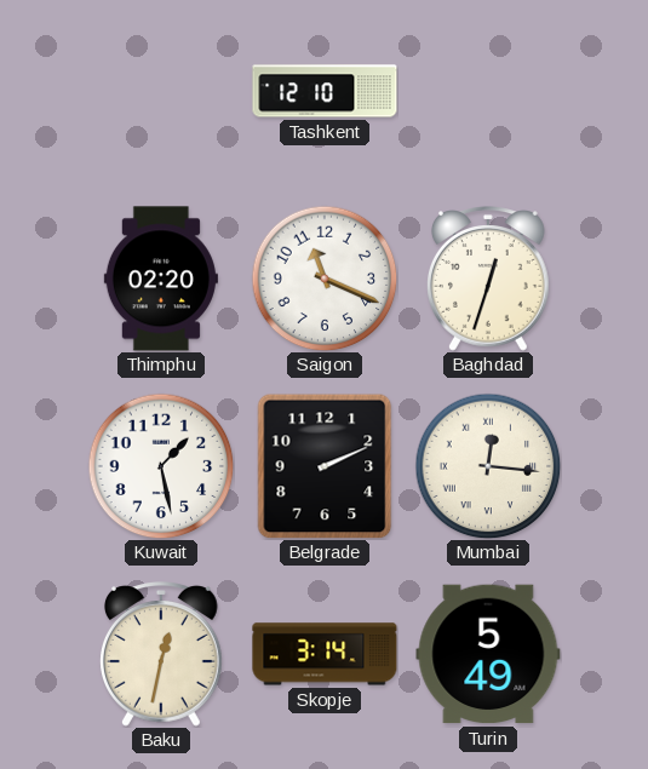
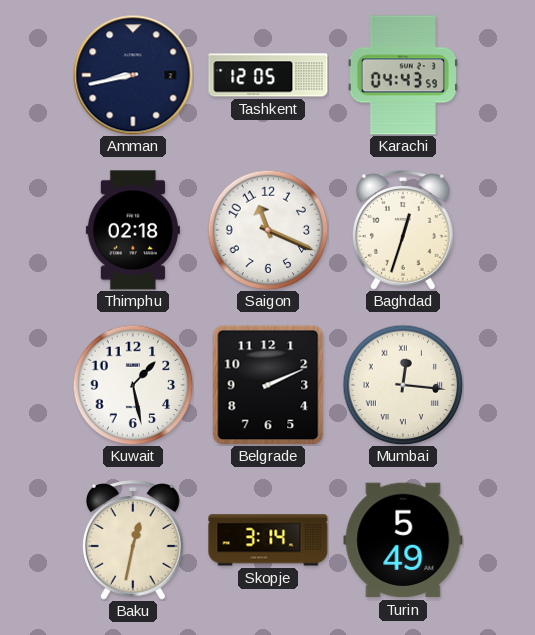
Amman: none -> 8:43
Tashkent: 12:10 -> 12:05
Karachi: none -> 04:43
Thimphu: 02:20 -> 02:18
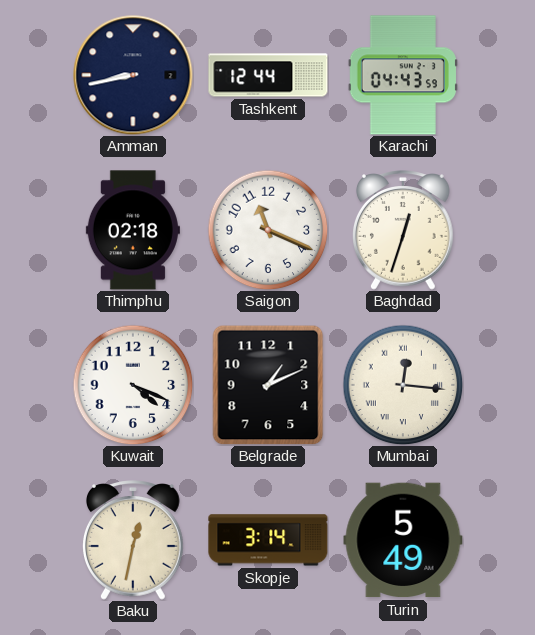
Tashkent: 12:05 -> 12:44
Kuwait: 1:28 -> 4:19
Belgrade: 2:11 -> 1:11
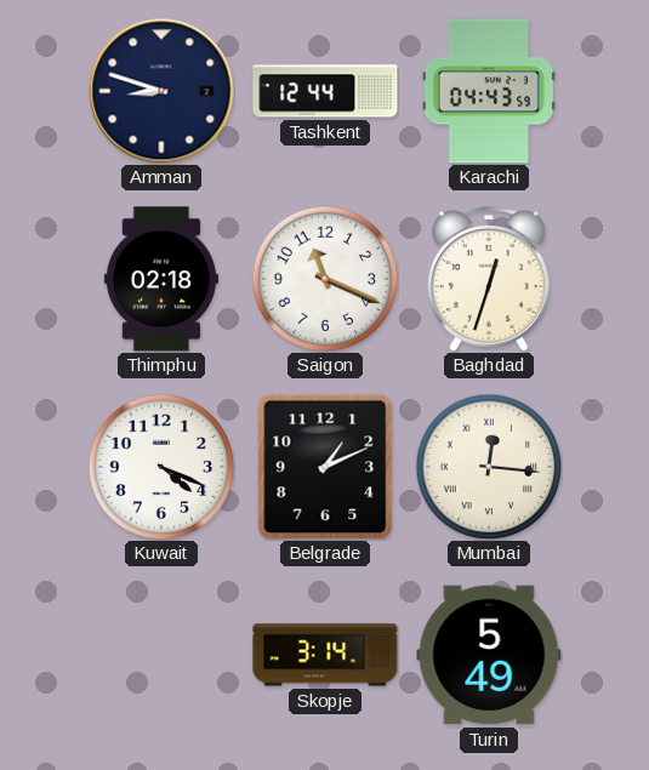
Amman: 8:43 -> 8:48
Baku: 12:32 -> none
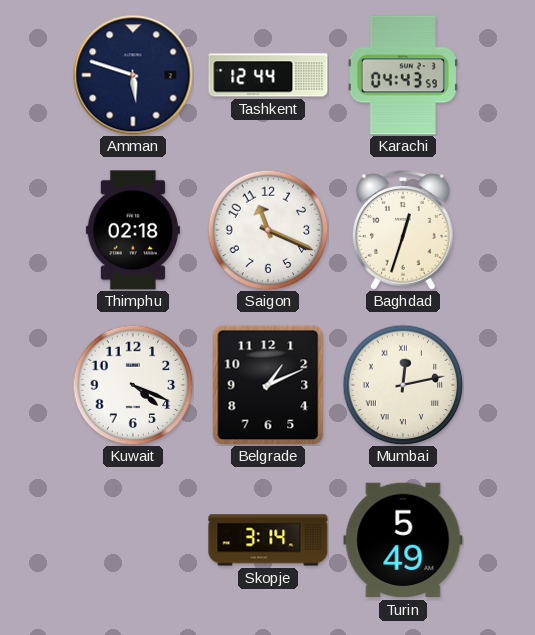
Amman: 8:48 -> 5:48
Mumbai: 12:16 -> 12:13
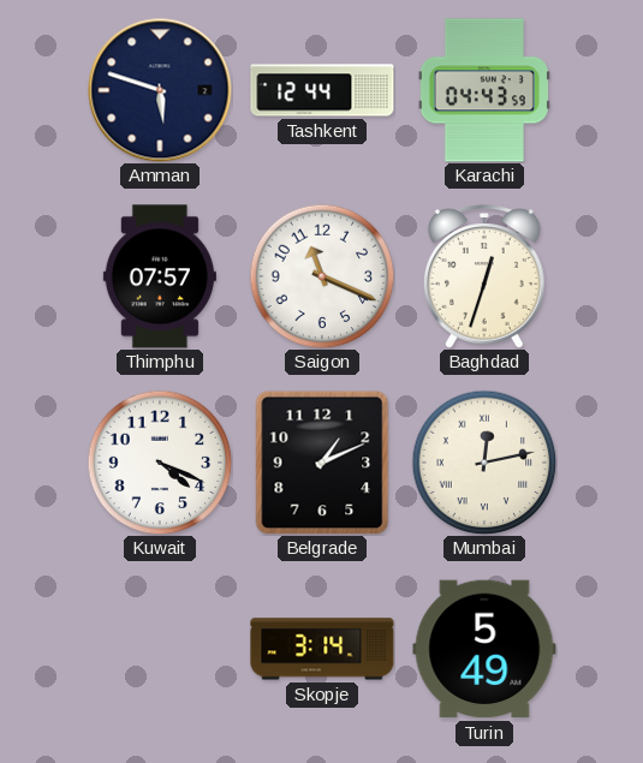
Thimphu: 02:18 -> 07:57
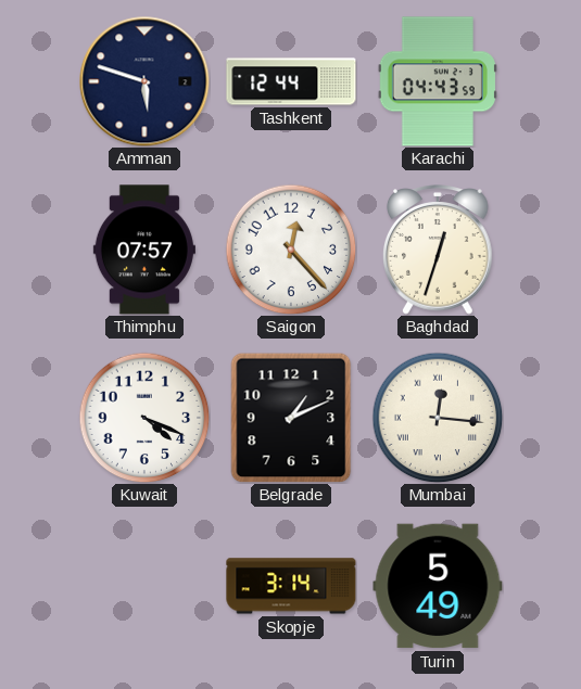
Saigon: 11:19 -> 12:23
Mumbai: 12:13 -> 12:16
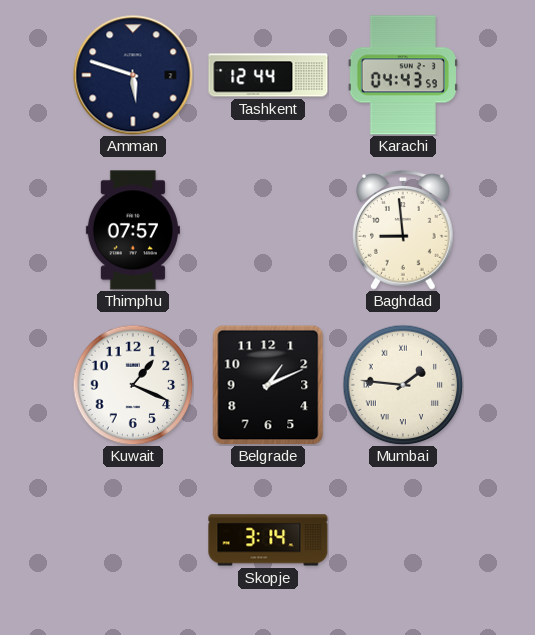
Saigon: 12:23 -> none
Baghdad: 12:33 -> 8:59
Kuwait: 4:19 -> 1:19
Mumbai: 12:16 -> 1:46
Turin: 5:49 -> none
